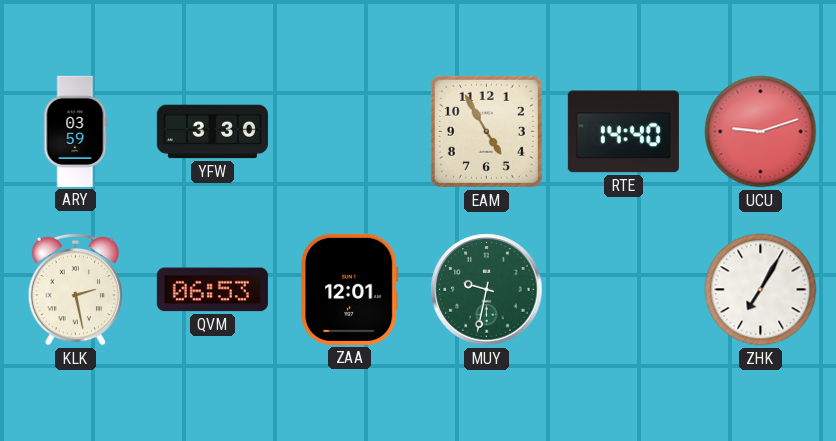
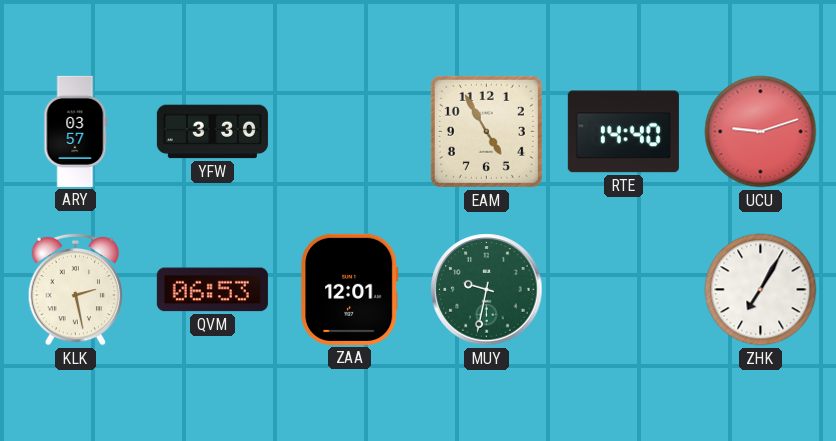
ARY: 03:59 -> 03:57
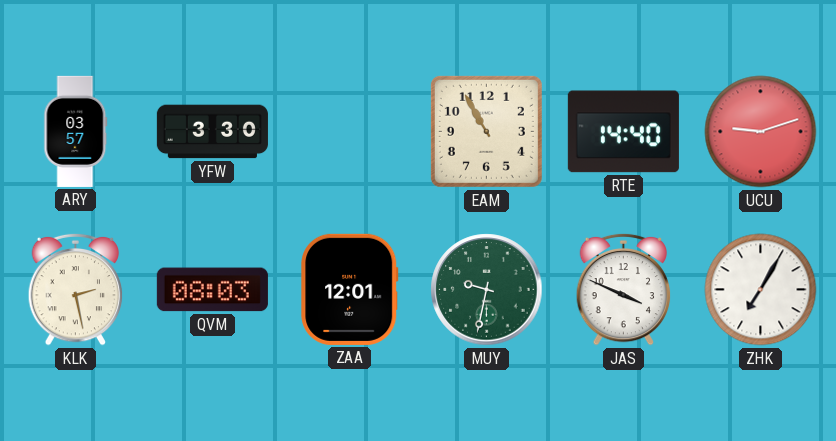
EAM: 4:55 -> 10:55
QVM: 06:53 -> 08:03
JAS: none -> 3:49
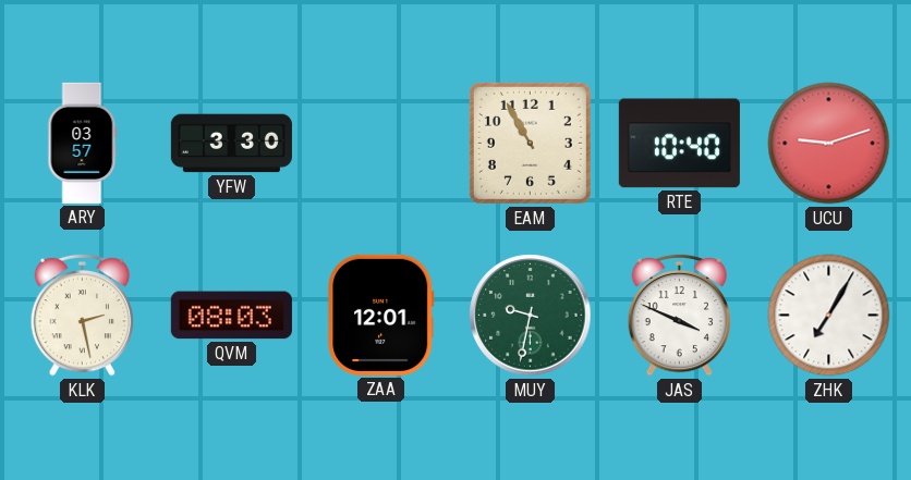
RTE: 14:40 -> 10:40
